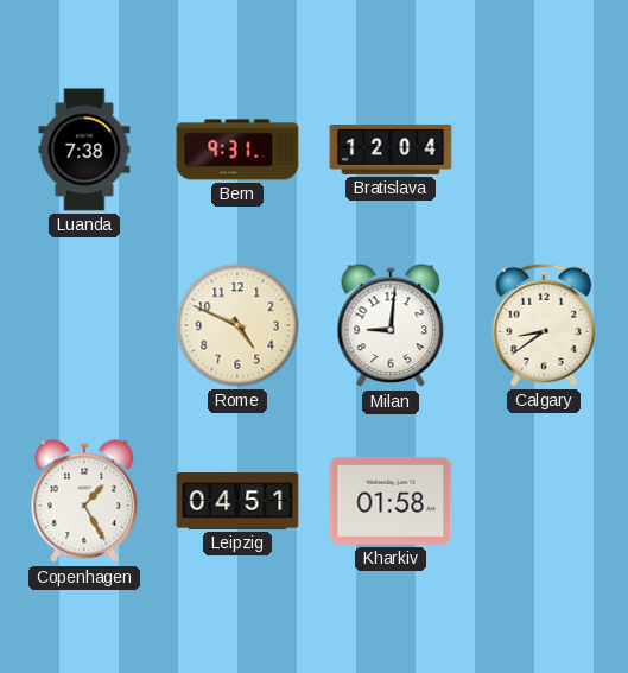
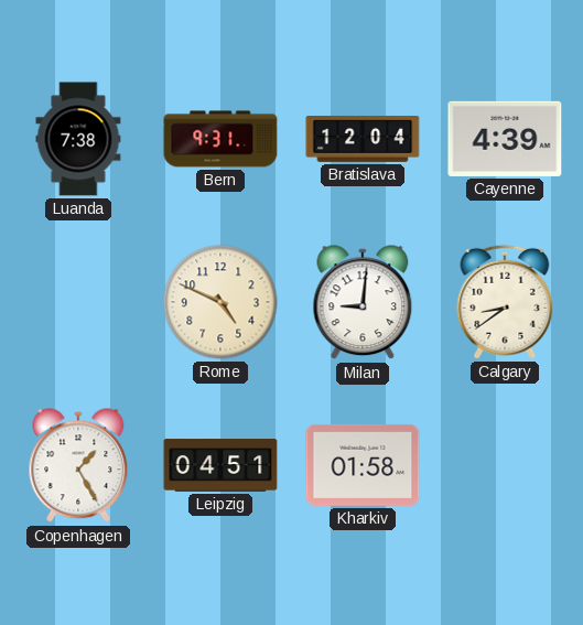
Cayenne: none -> 4:39
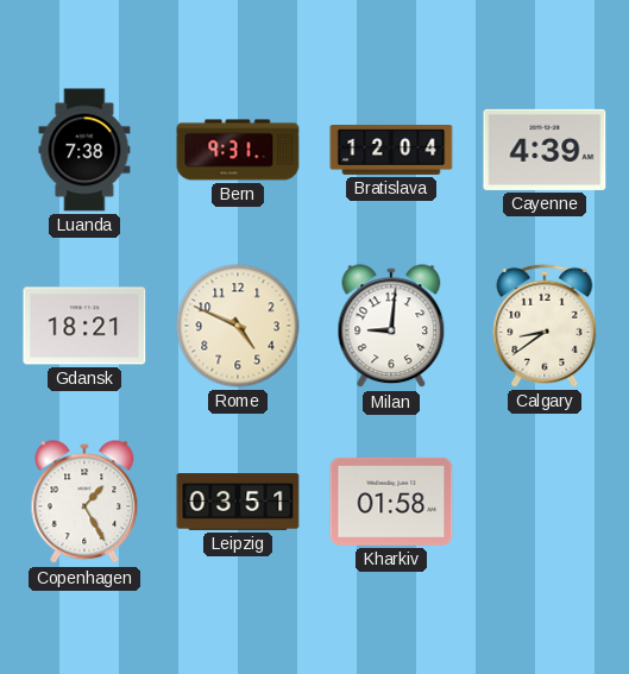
Gdansk: none -> 18:21
Leipzig: 04:51 -> 03:51
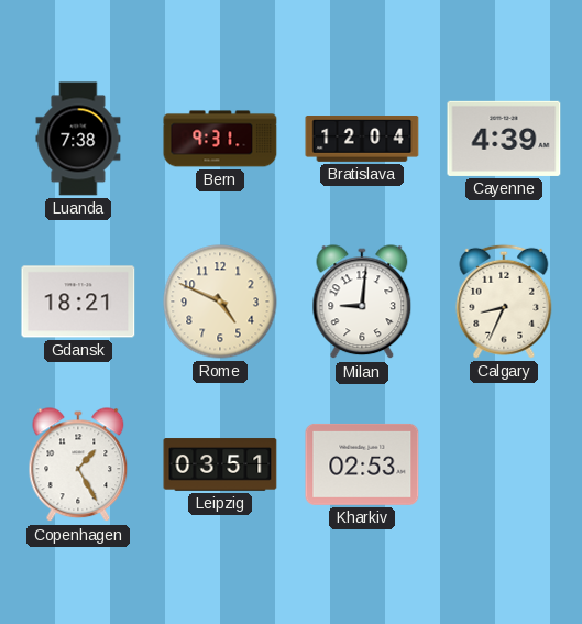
Calgary: 8:39 -> 8:34
Kharkiv: 01:58 -> 02:53
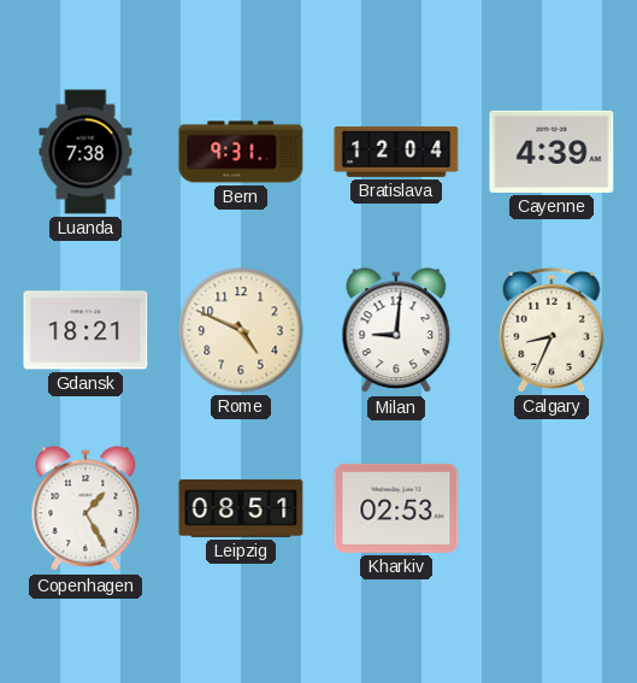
Leipzig: 03:51 -> 08:51
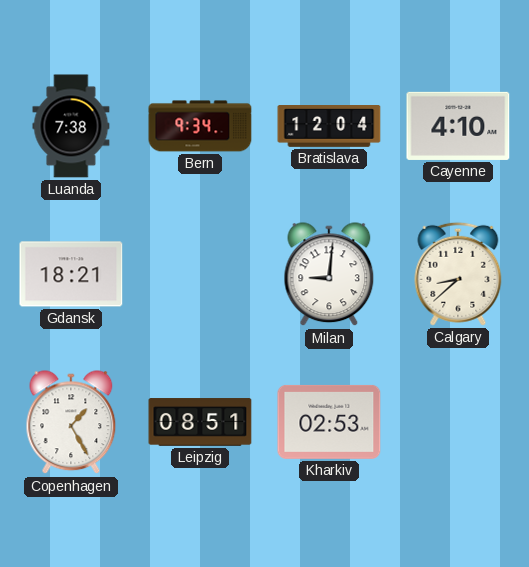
Bern: 9:31 -> 9:34
Cayenne: 4:39 -> 4:10
Rome: 4:49 -> none
Calgary: 8:34 -> 8:38
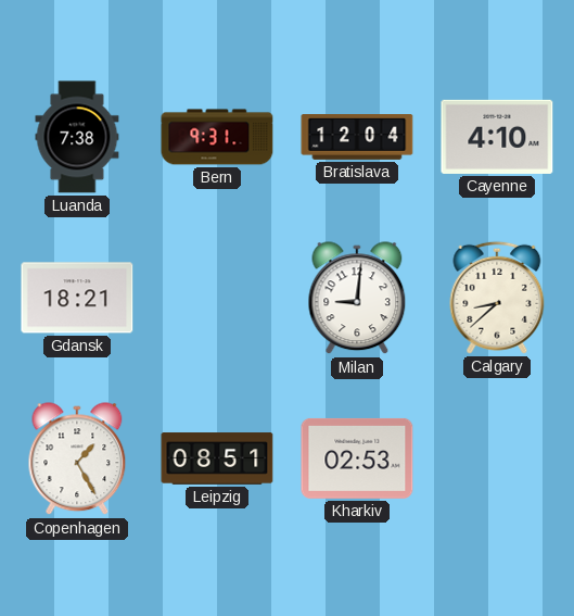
Bern: 9:34 -> 9:31
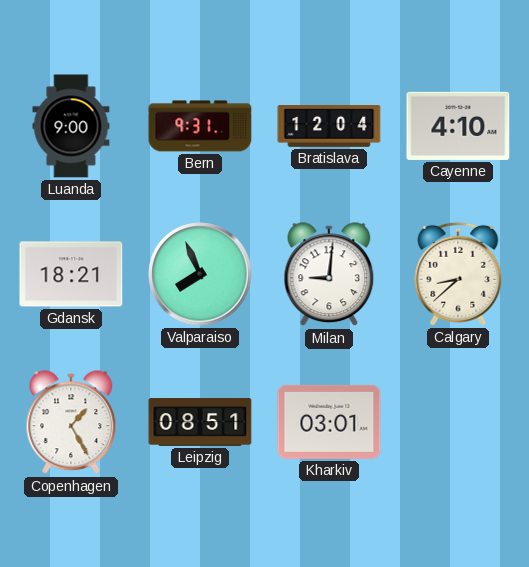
Luanda: 7:38 -> 9:00
Valparaiso: none -> 7:56
Kharkiv: 02:53 -> 03:01
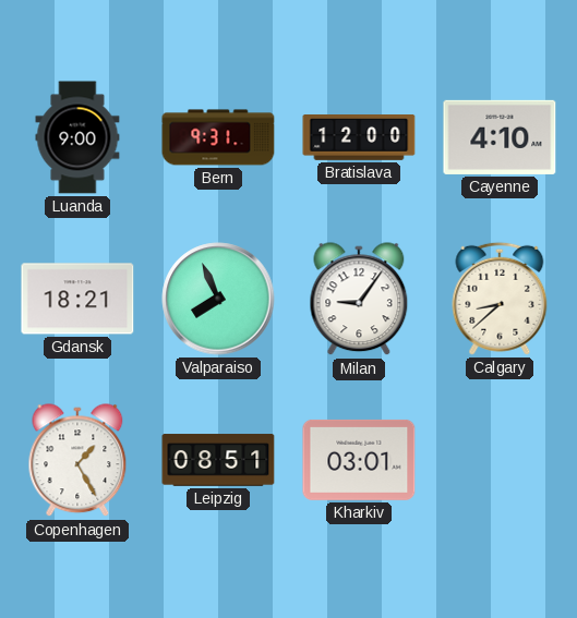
Bratislava: 12:04 -> 12:00
Milan: 9:01 -> 9:06
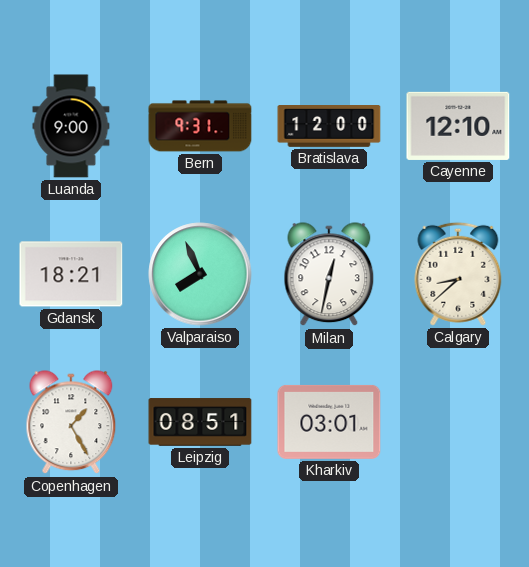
Cayenne: 4:10 -> 12:10
Milan: 9:06 -> 12:32
